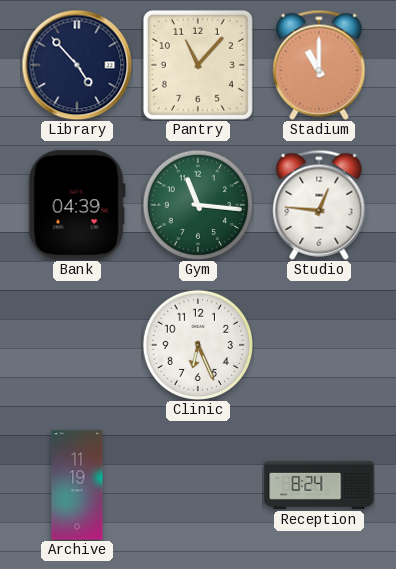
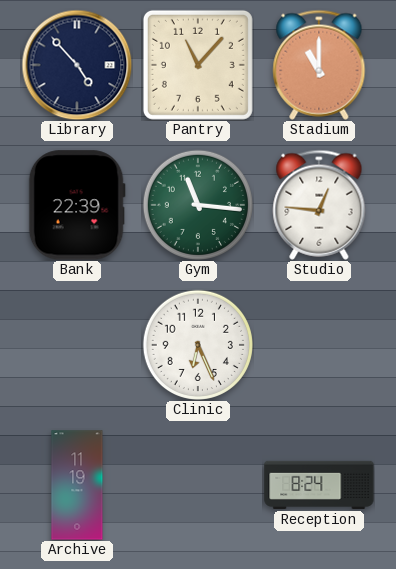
Bank: 04:39 -> 22:39
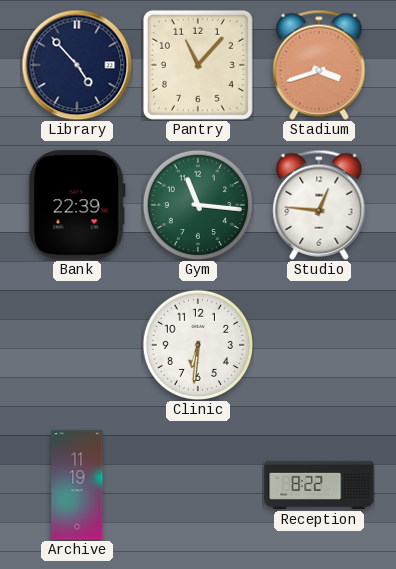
Stadium: 11:00 -> 3:42
Clinic: 6:26 -> 6:31
Reception: 8:24 -> 8:22
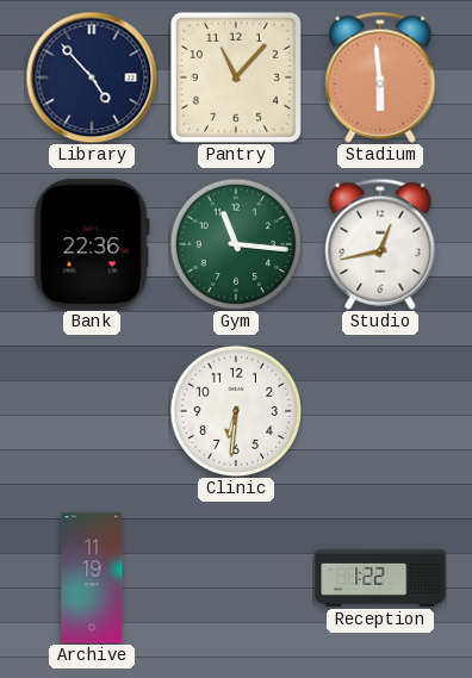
Stadium: 3:42 -> 5:59
Bank: 22:39 -> 22:36
Studio: 12:46 -> 12:43
Reception: 8:22 -> 1:22
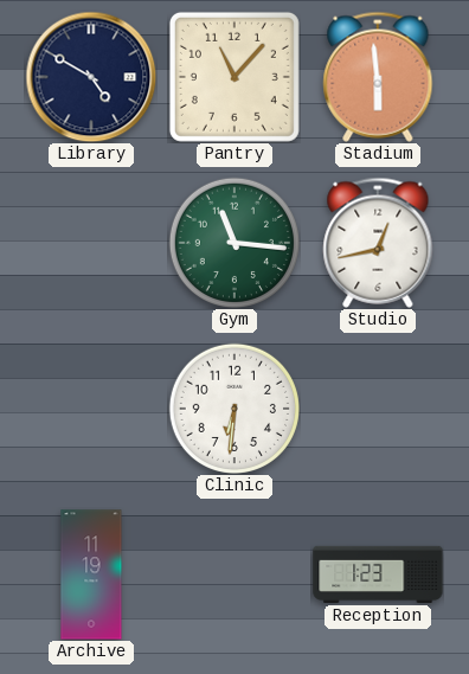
Library: 4:53 -> 4:50
Bank: 22:36 -> none
Reception: 1:22 -> 1:23
